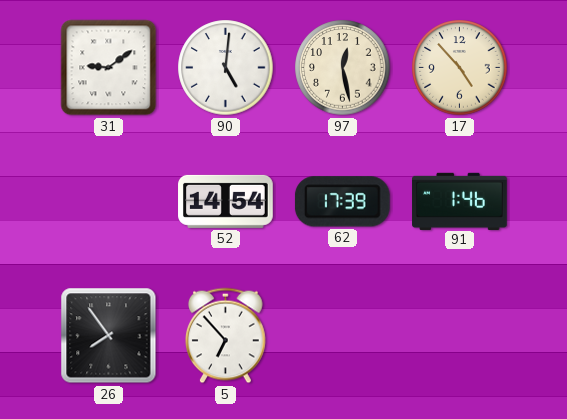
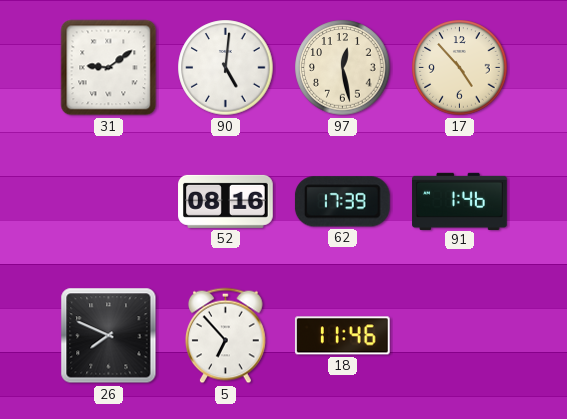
52: 14:54 -> 08:16
26: 7:54 -> 7:49
18: none -> 11:46
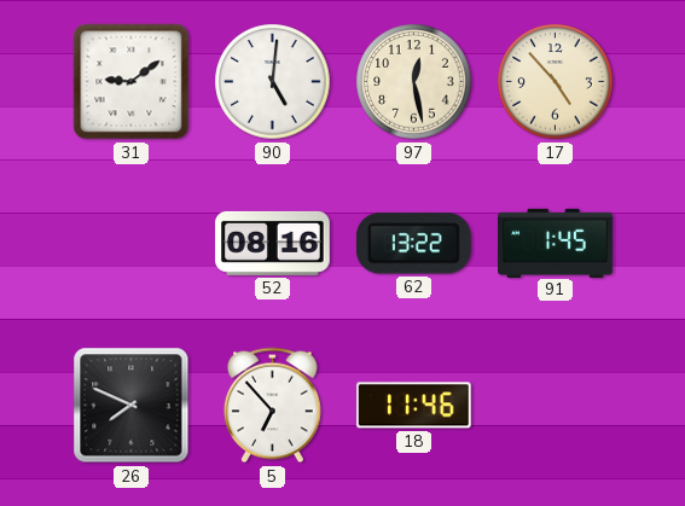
62: 17:39 -> 13:22
91: 1:46 -> 1:45
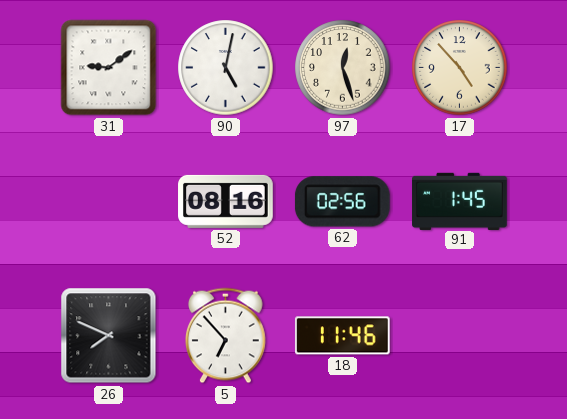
90: 5:01 -> 5:02
97: 12:28 -> 12:27
62: 13:22 -> 02:56
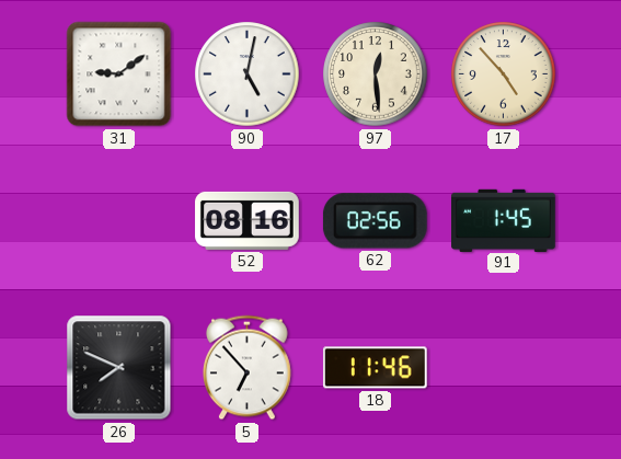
97: 12:27 -> 12:29
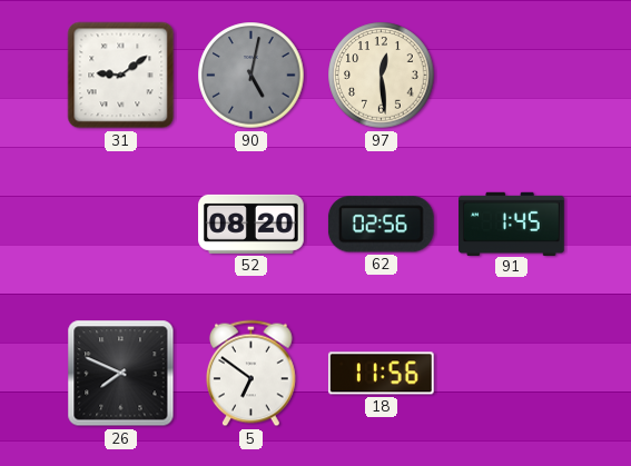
90 dial: white -> grey
17: 4:53 -> none
52: 08:16 -> 08:20
5: 6:53 -> 6:51
18: 11:46 -> 11:56
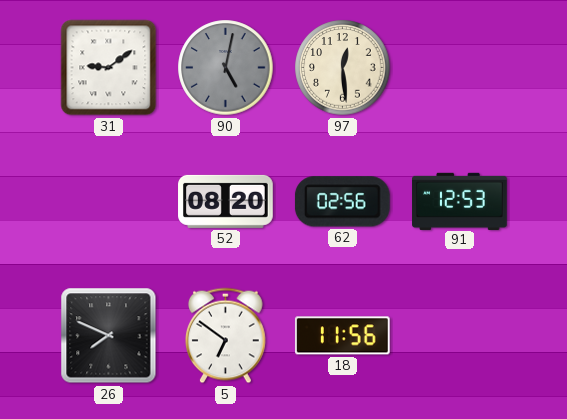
91: 1:45 -> 12:53
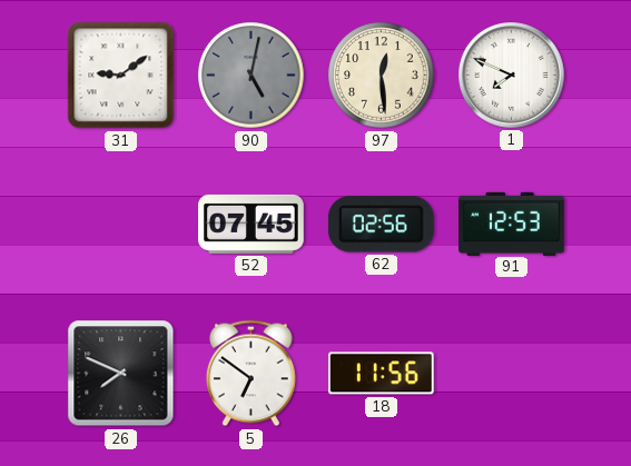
1: none -> 7:49
52: 08:20 -> 07:45
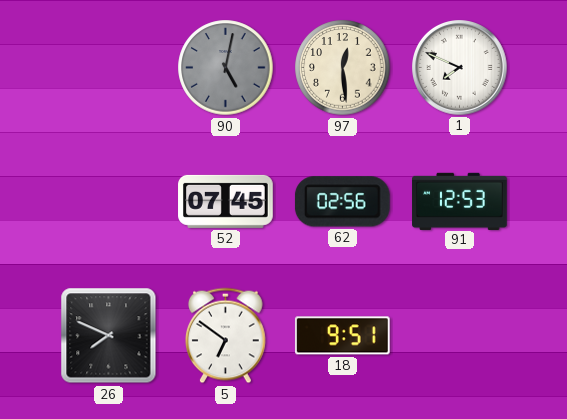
31: 9:09 -> none
18: 11:56 -> 9:51
